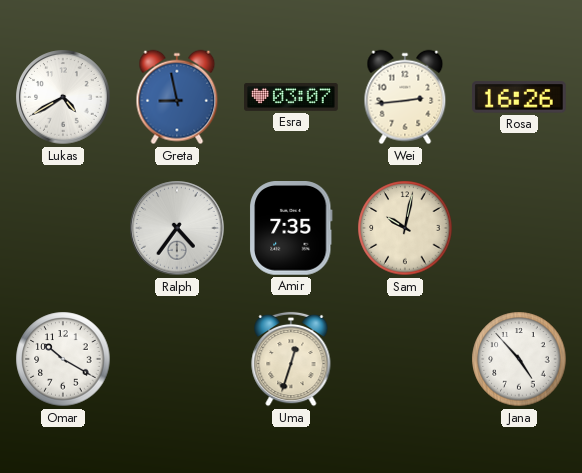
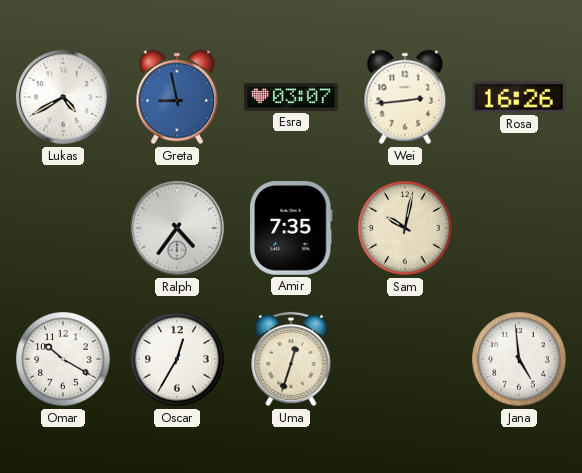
Oscar: none -> 12:35
Jana: 4:53 -> 4:59
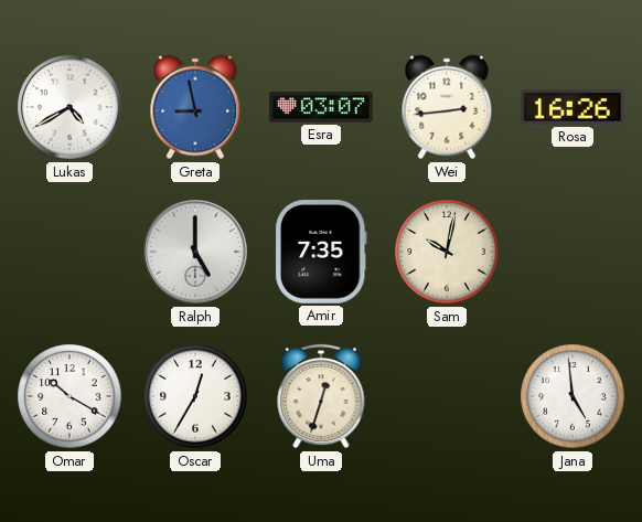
Ralph: 4:36 -> 5:00
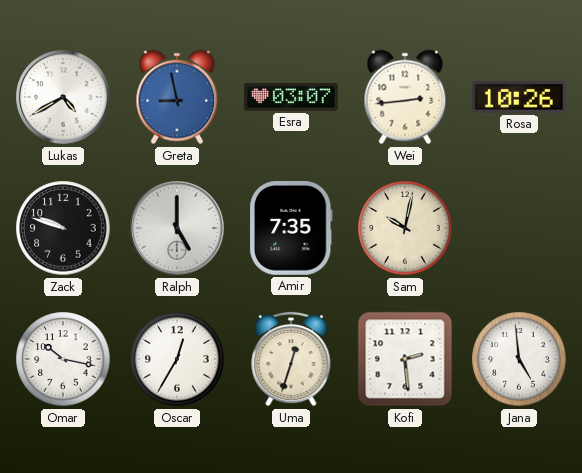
Rosa: 16:26 -> 10:26
Zack: none -> 9:48
Omar: 10:20 -> 10:17
Kofi: none -> 2:29
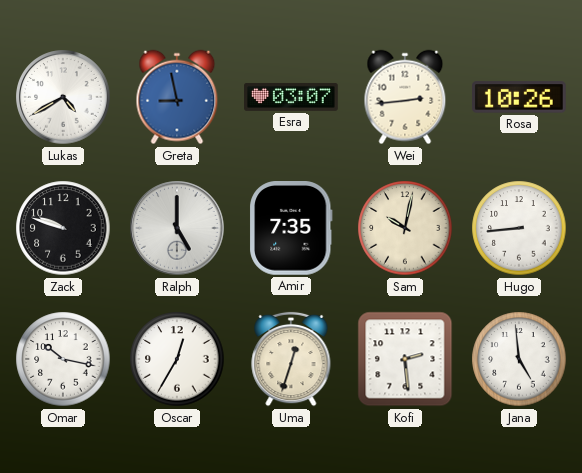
Hugo: none -> 8:44
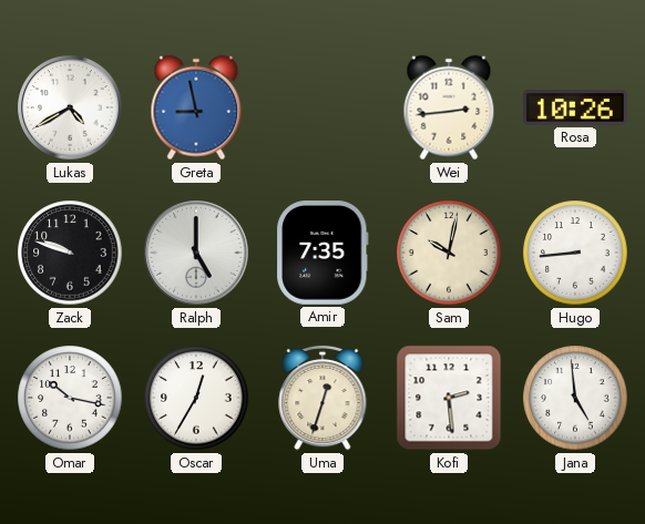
Esra: 03:07 -> none
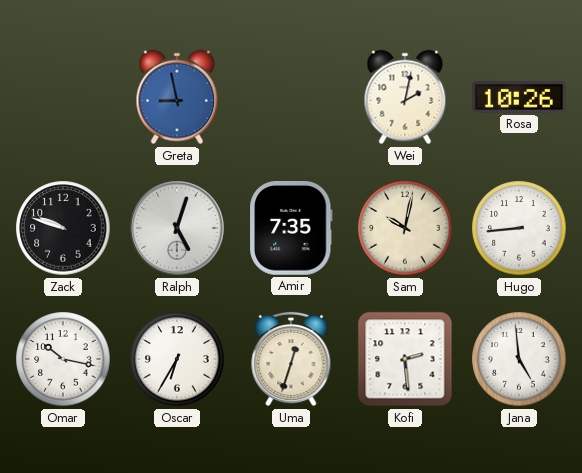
Lukas: 4:40 -> none
Wei: 2:44 -> 2:02
Ralph: 5:00 -> 5:03
Oscar: 12:35 -> 6:35
